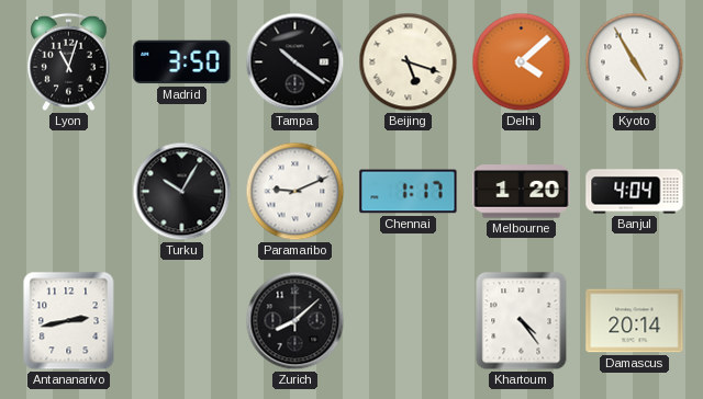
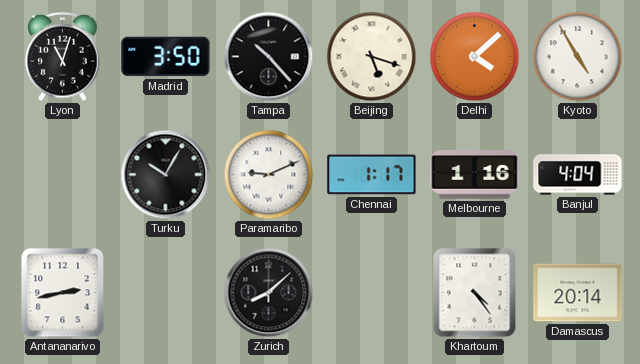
Tampa: 10:21 -> 10:23
Melbourne: 1:20 -> 1:16
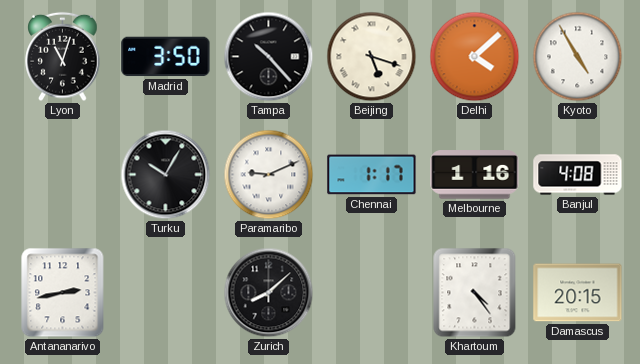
Banjul: 4:04 -> 4:08
Damascus: 20:14 -> 20:15
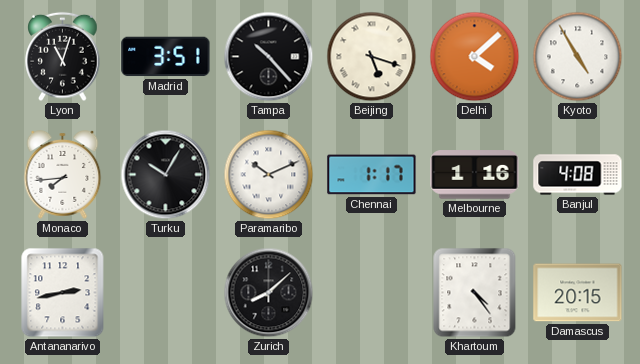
Madrid: 3:50 -> 3:51
Monaco: none -> 7:44
Paramaribo: 9:11 -> 10:11
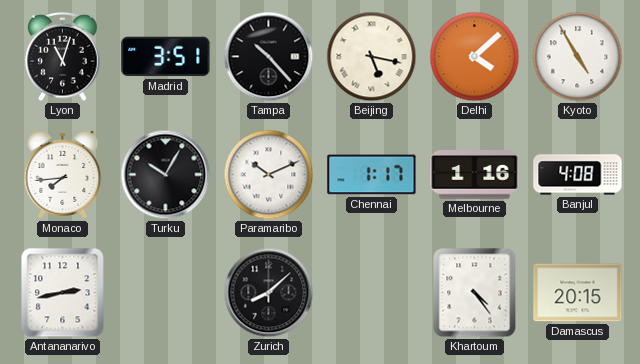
Beijing: 5:18 -> 5:17
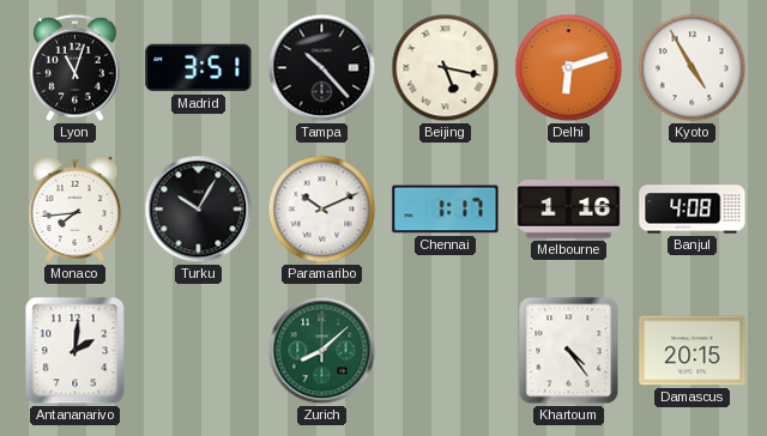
Delhi: 4:08 -> 6:12
Antananarivo: 2:43 -> 2:01
Zurich dial: black -> green
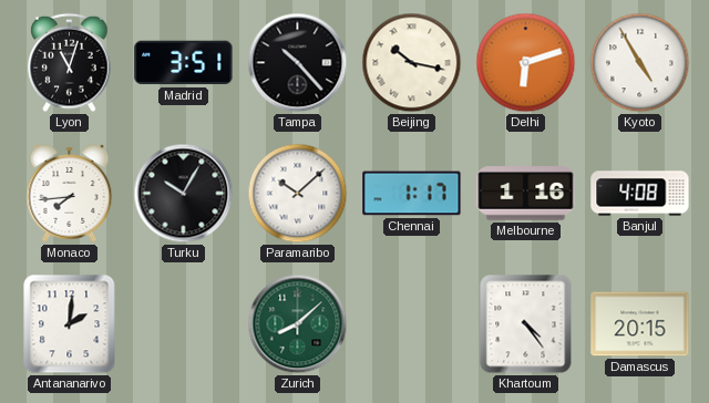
Beijing: 5:17 -> 10:17
Paramaribo: 10:11 -> 10:08
